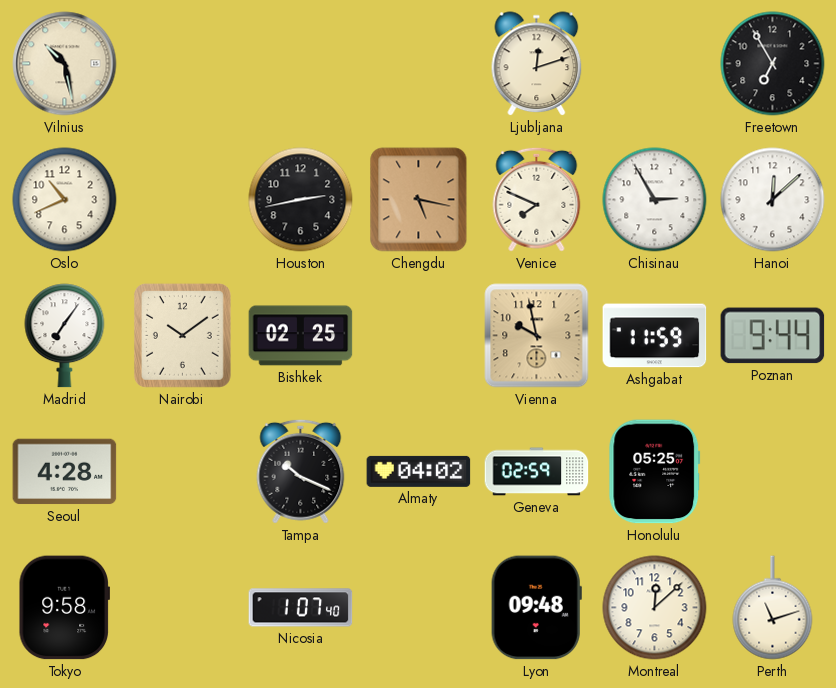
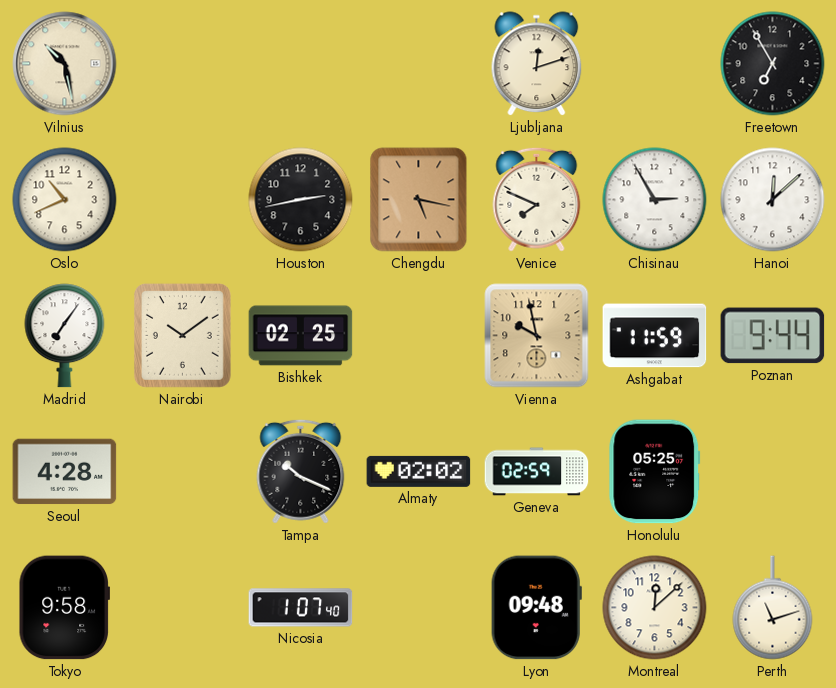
Almaty: 04:02 -> 02:02
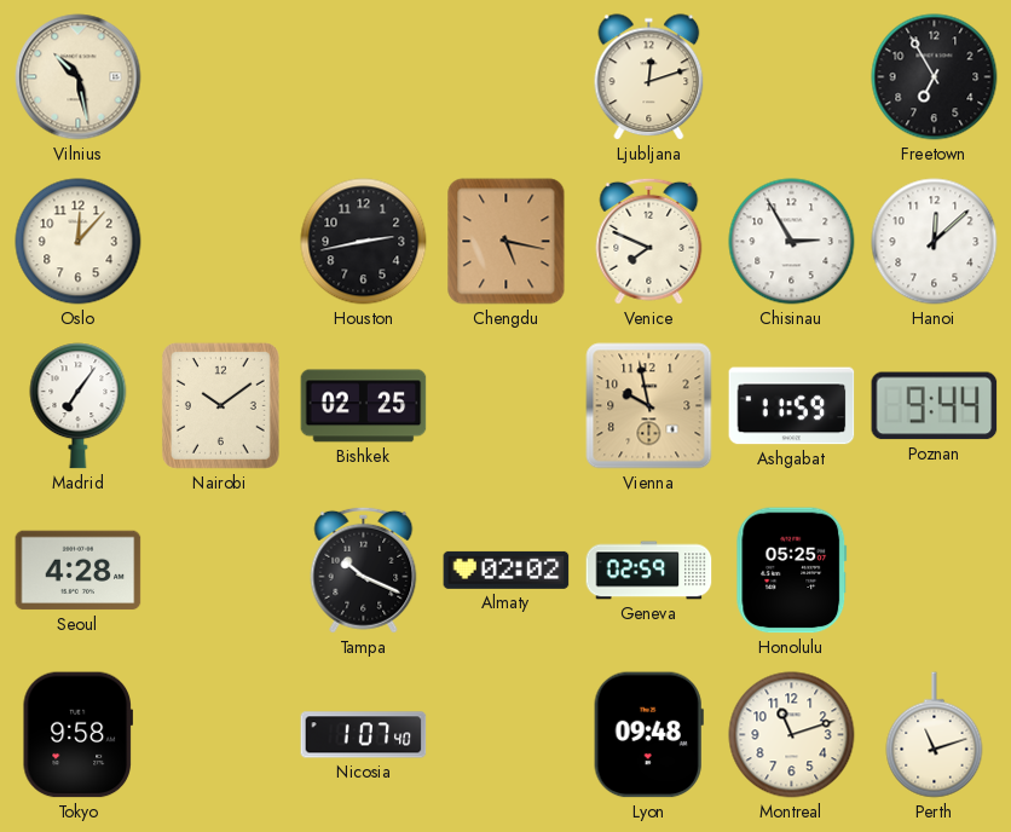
Oslo: 10:41 -> 12:07
Montreal: 12:08 -> 11:12
